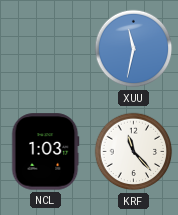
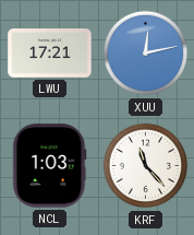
LWU: none -> 17:21
XUU: 11:32 -> 12:13
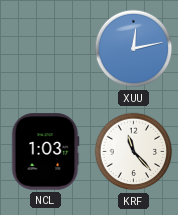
LWU: 17:21 -> none
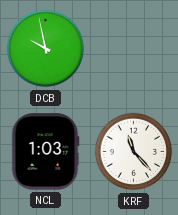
DCB: none -> 9:58
XUU: 12:13 -> none
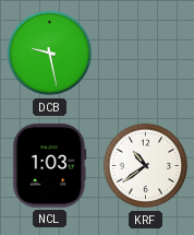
DCB: 9:58 -> 9:28
KRF: 11:23 -> 10:39
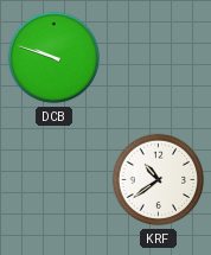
DCB: 9:28 -> 9:48
NCL: 1:03 -> none
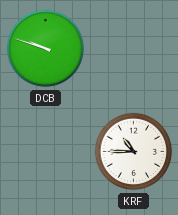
KRF: 10:39 -> 10:45
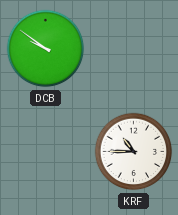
DCB: 9:48 -> 9:51
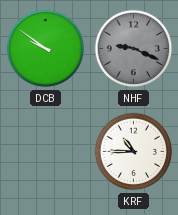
NHF: none -> 9:19
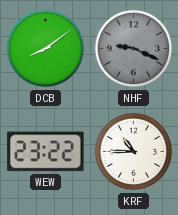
DCB: 9:51 -> 8:09
WEW: none -> 23:22
